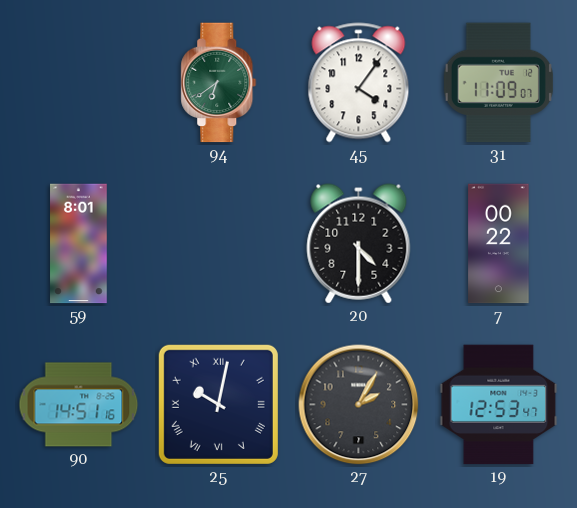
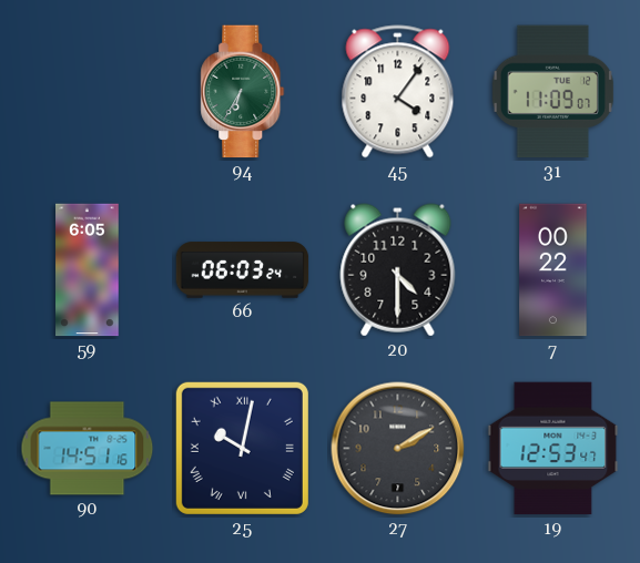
94: 6:39 -> 6:35
59: 8:01 -> 6:05
66: none -> 06:03
27: 2:05 -> 2:10
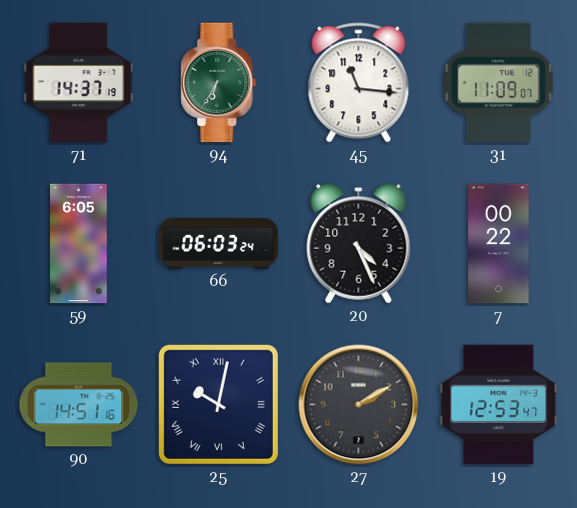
71: none -> 14:37
45: 4:06 -> 11:16
20: 4:30 -> 4:26
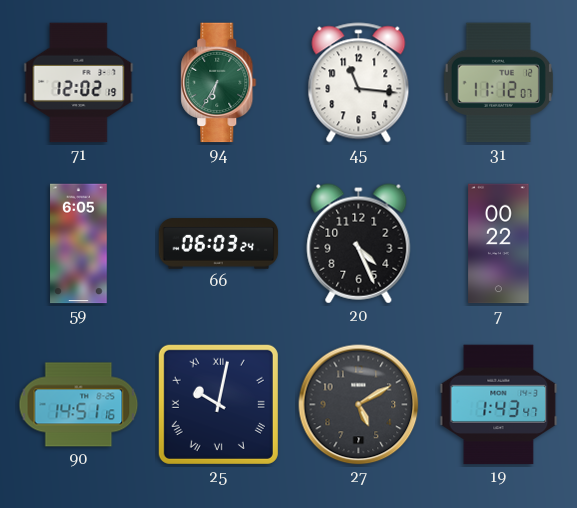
71: 14:37 -> 12:02
31: 11:09 -> 11:12
27: 2:10 -> 5:10
19: 12:53 -> 1:43
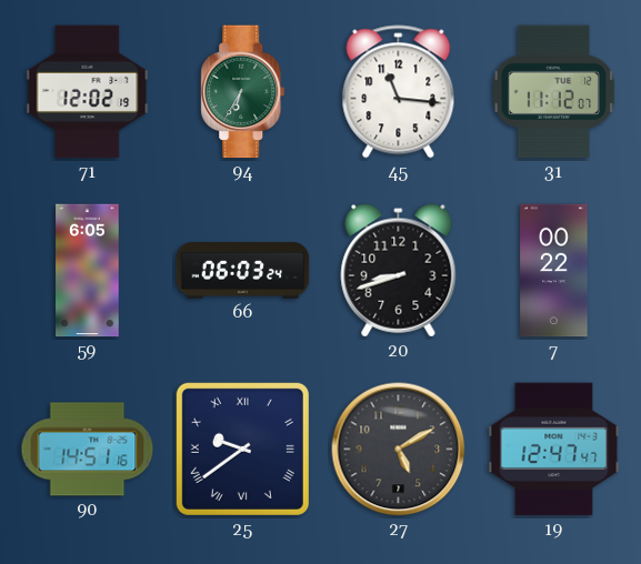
20: 4:26 -> 8:42
25: 10:02 -> 9:39
19: 1:43 -> 12:47
